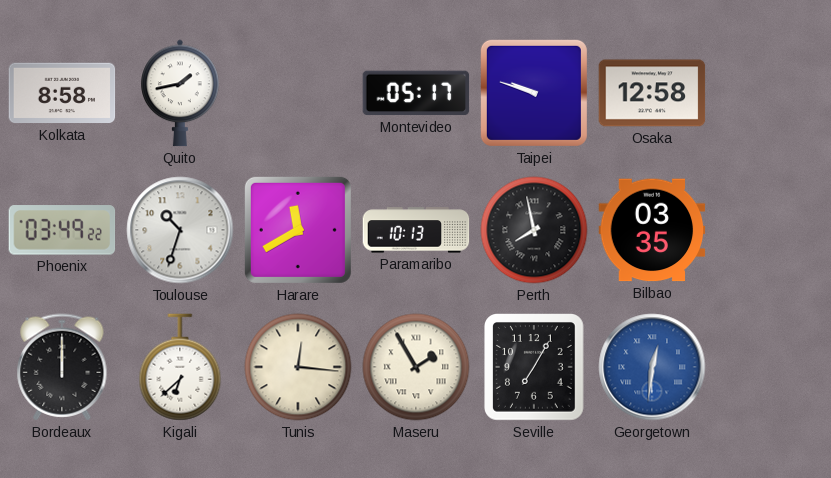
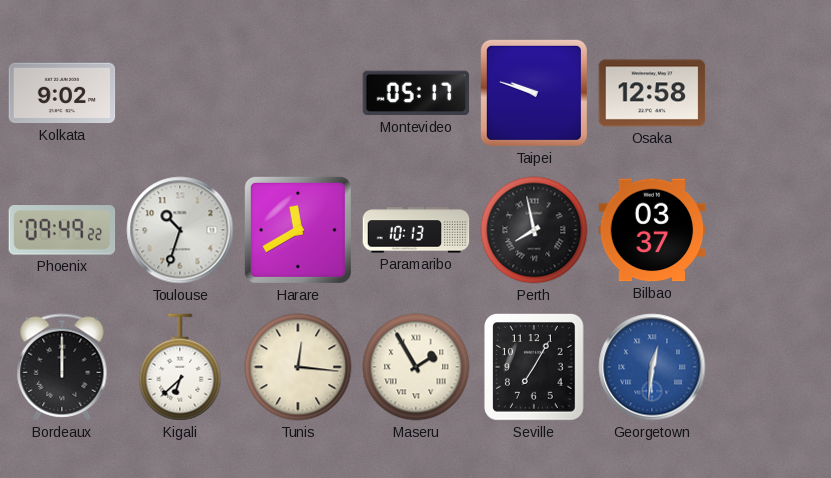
Kolkata: 8:58 -> 9:02
Quito: 1:43 -> none
Phoenix: 03:49 -> 09:49
Bilbao: 03:35 -> 03:37
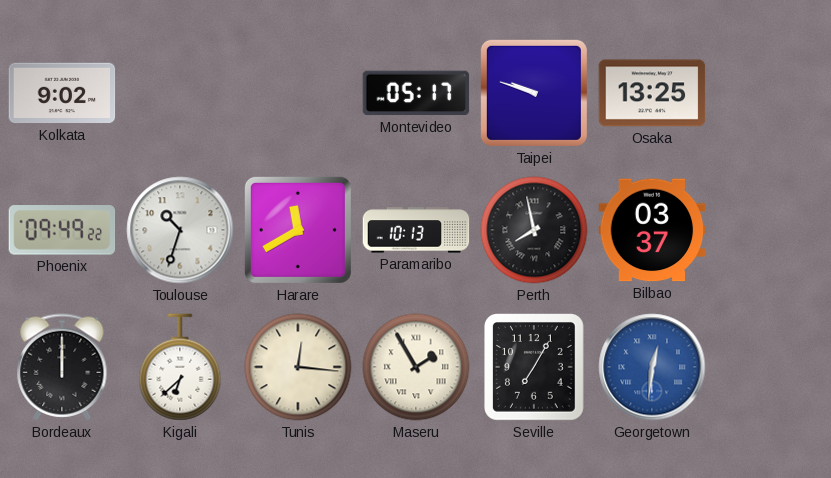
Osaka: 12:58 -> 13:25
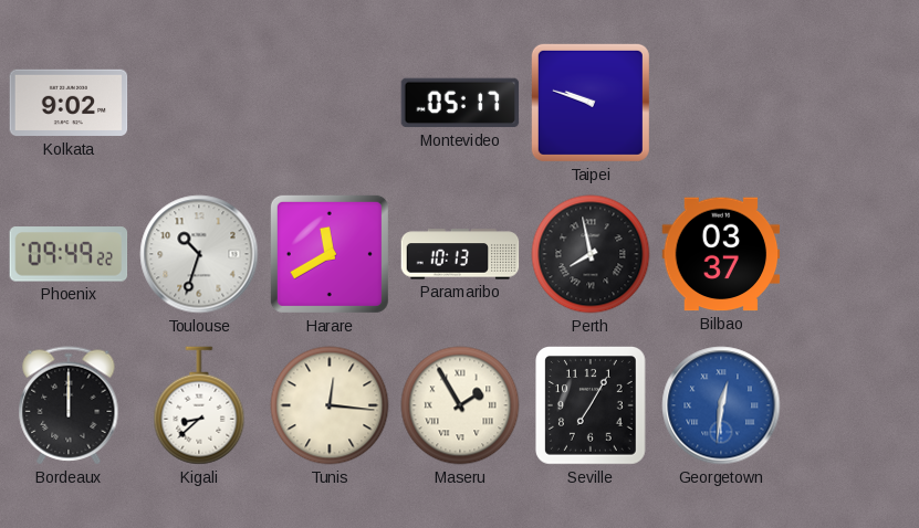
Osaka: 13:25 -> none
Kigali: 6:38 -> 8:38
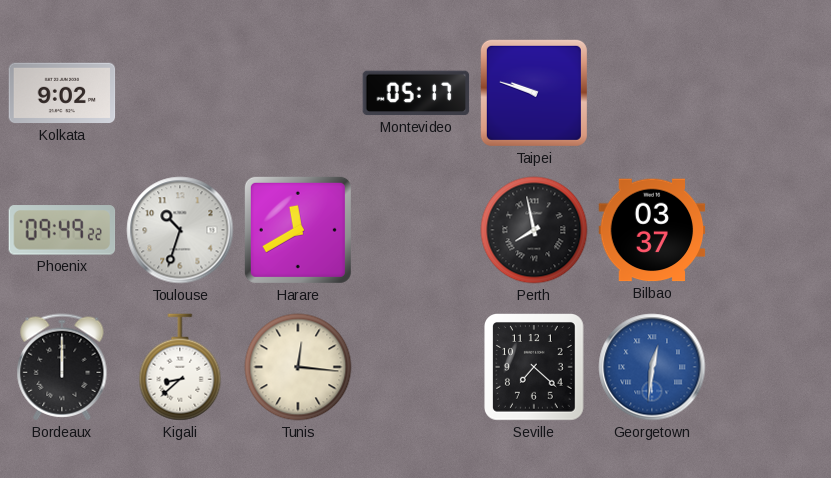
Paramaribo: 10:13 -> none
Maseru: 1:55 -> none
Seville: 7:05 -> 7:22
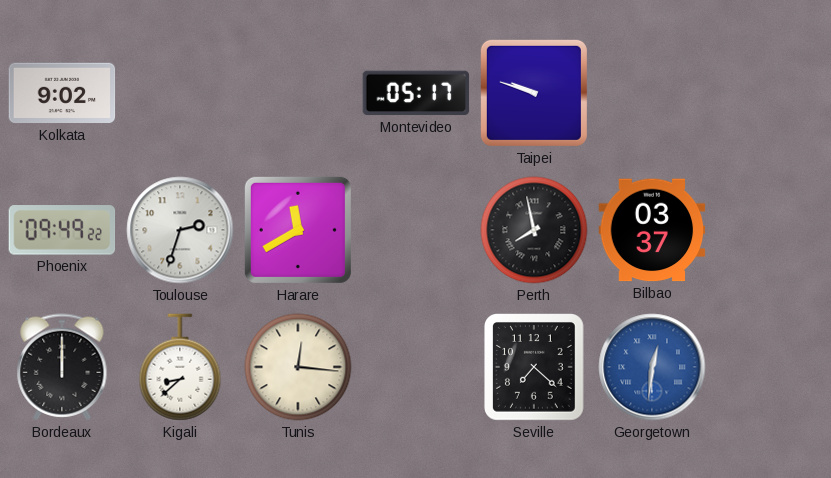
Toulouse: 10:33 -> 2:33
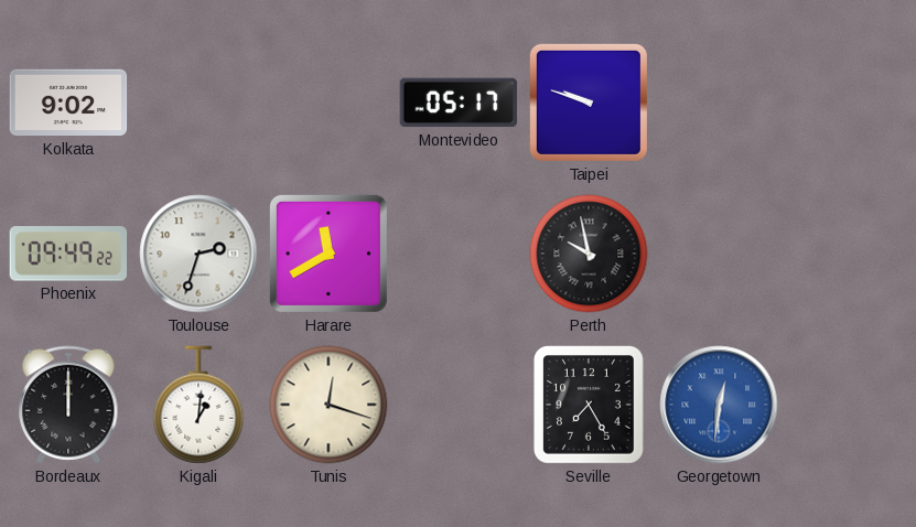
Perth: 7:58 -> 9:58
Bilbao: 03:37 -> none
Kigali: 8:38 -> 1:01
Tunis: 12:16 -> 12:18
Seville: 7:22 -> 7:25
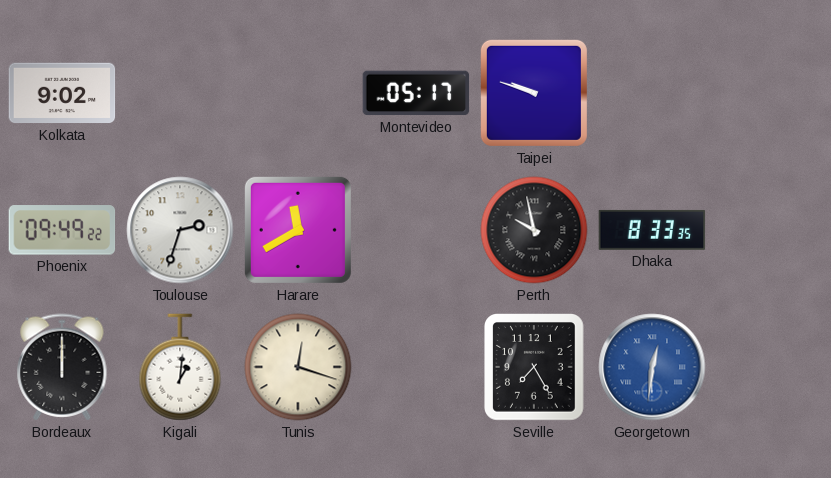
Dhaka: none -> 8:33
